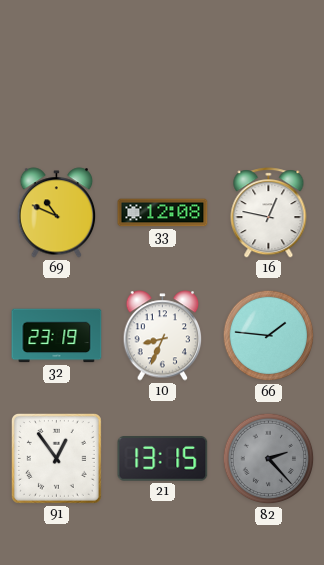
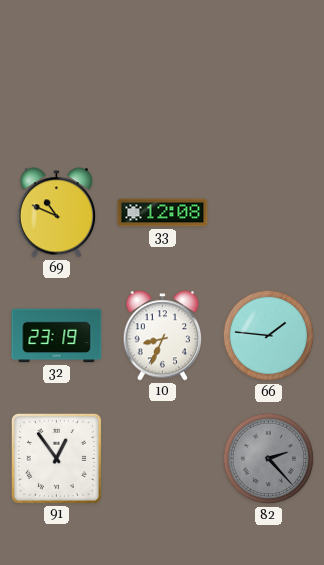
16: 12:47 -> none
21: 13:15 -> none
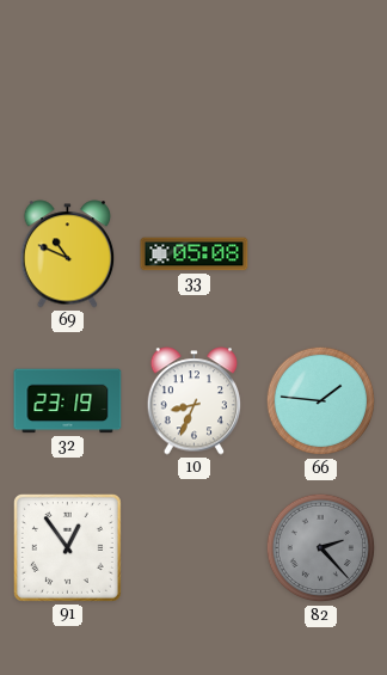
33: 12:08 -> 05:08
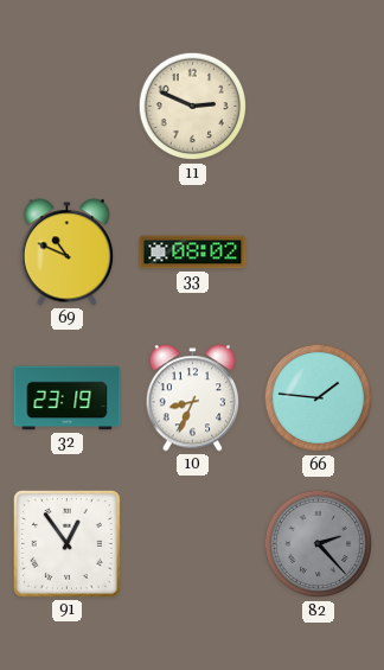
11: none -> 2:49
33: 05:08 -> 08:02
